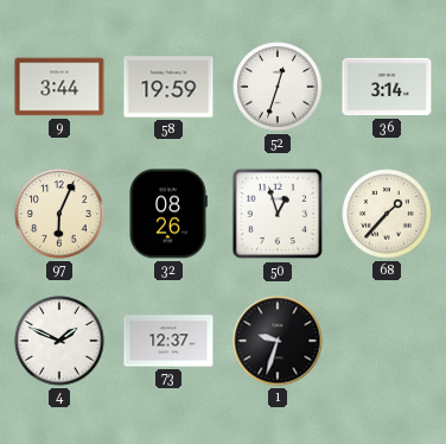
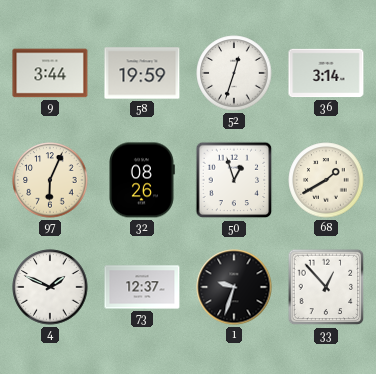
68: 1:37 -> 1:40
33: none -> 12:53
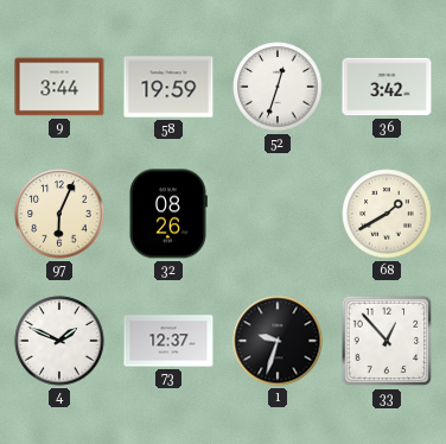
36: 3:14 -> 3:42
50: 12:57 -> none
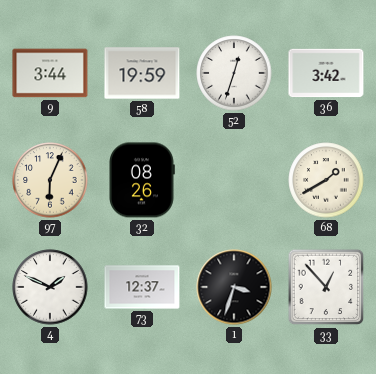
1: 9:33 -> 3:33
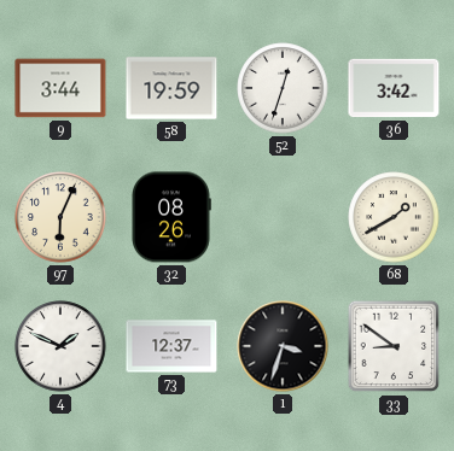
33: 12:53 -> 8:51
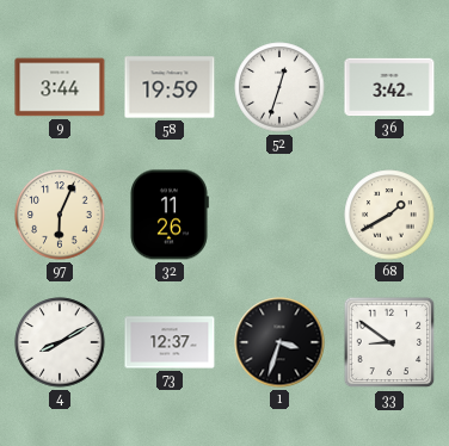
32: 08:26 -> 11:26
4: 1:49 -> 8:10
